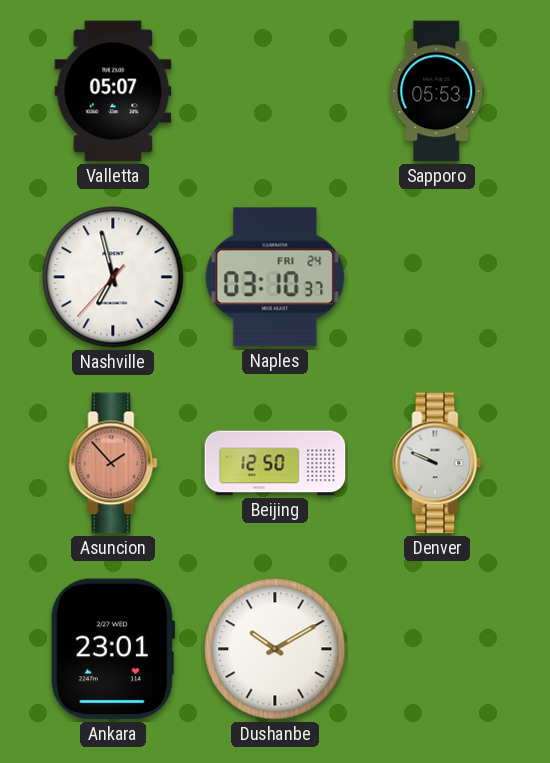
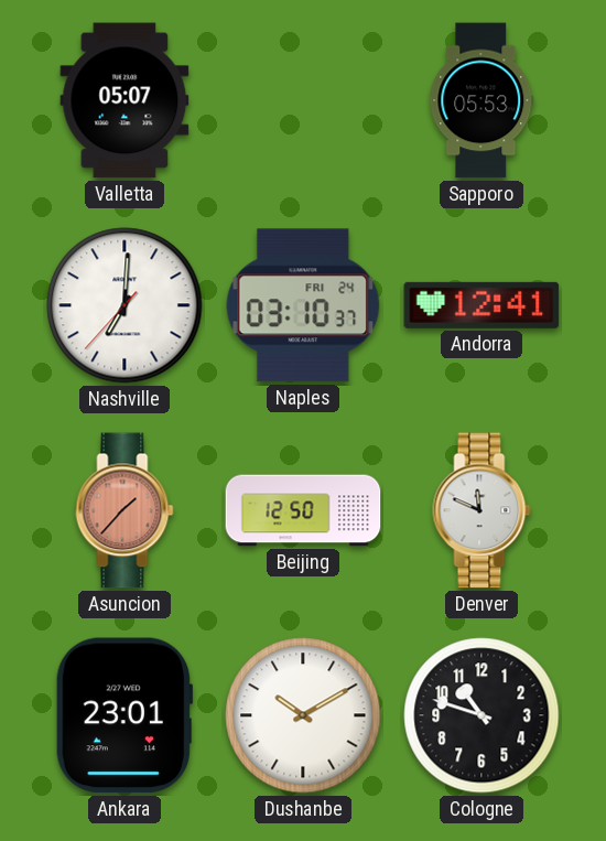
Nashville: 6:57 -> 7:00
Andorra: none -> 12:41
Asuncion: 1:53 -> 1:37
Denver: 9:49 -> 11:49
Cologne: none -> 10:48
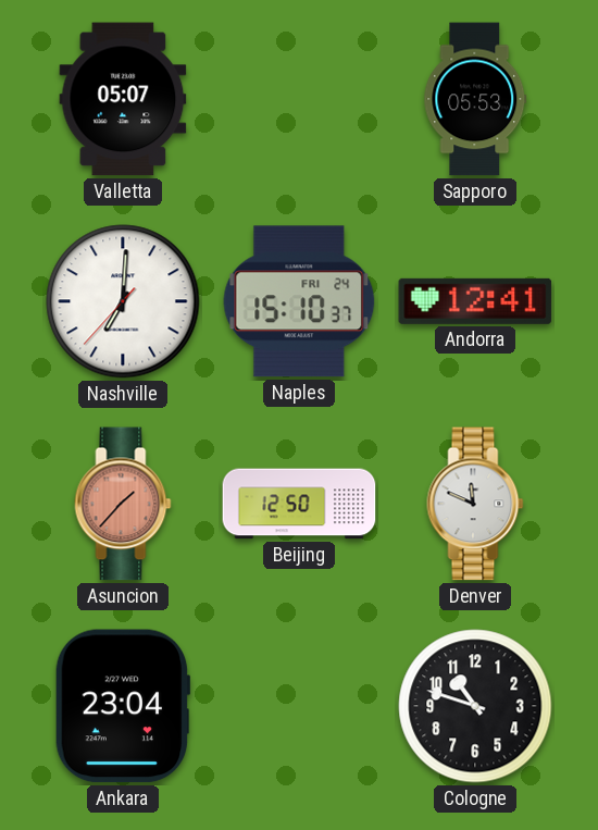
Naples: 03:10 -> 15:10
Ankara: 23:01 -> 23:04
Dushanbe: 10:10 -> none
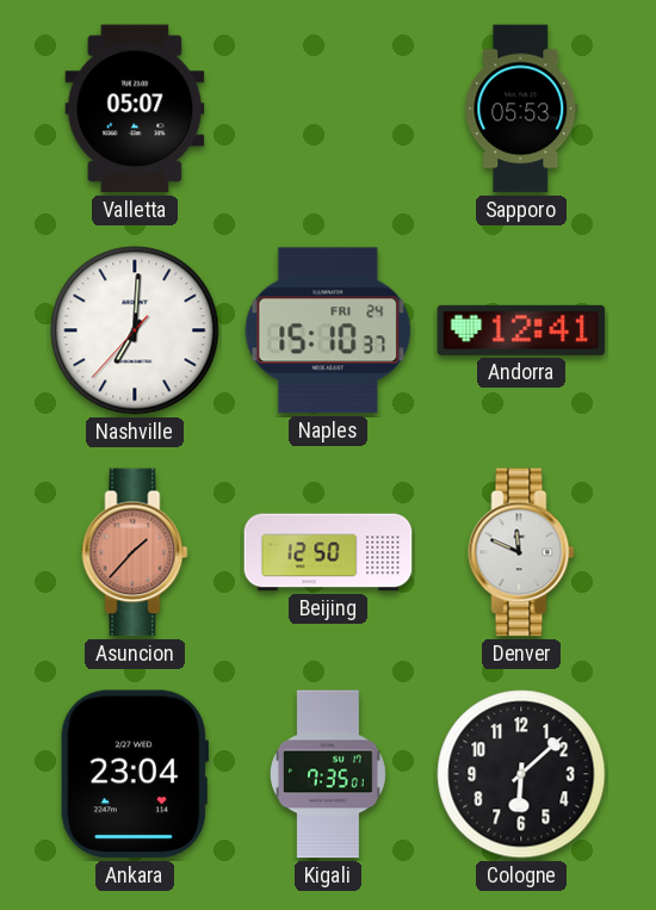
Kigali: none -> 7:35
Cologne: 10:48 -> 6:08
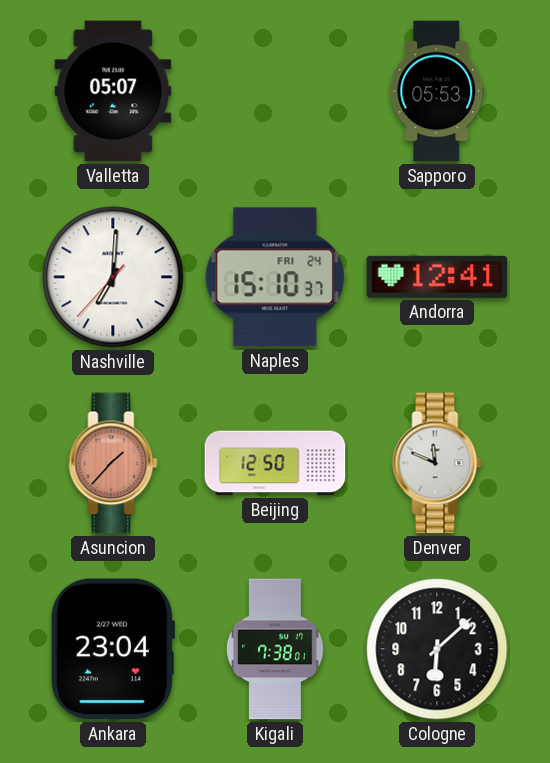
Kigali: 7:35 -> 7:38
